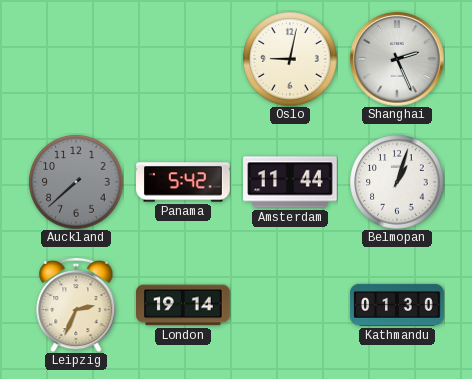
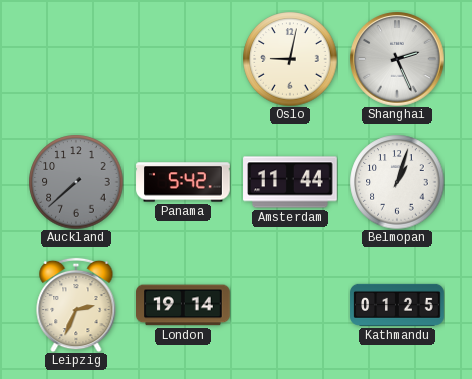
Kathmandu: 01:30 -> 01:25
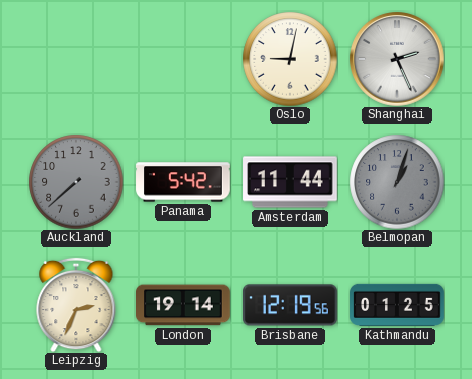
Belmopan dial: white -> grey
Brisbane: none -> 12:19
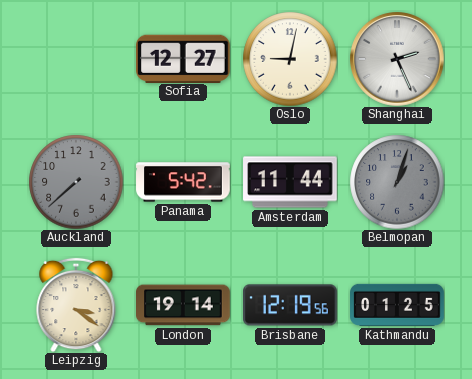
Sofia: none -> 12:27
Leipzig: 2:34 -> 3:21
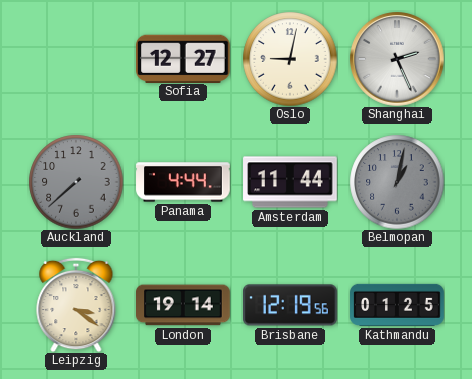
Panama: 5:42 -> 4:44
Belmopan: 1:03 -> 1:02
